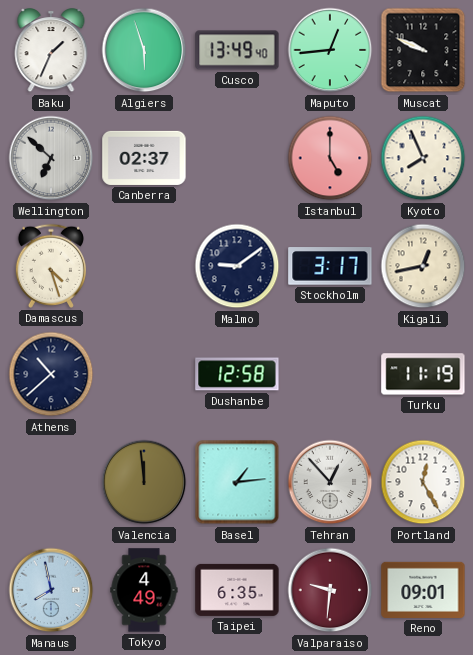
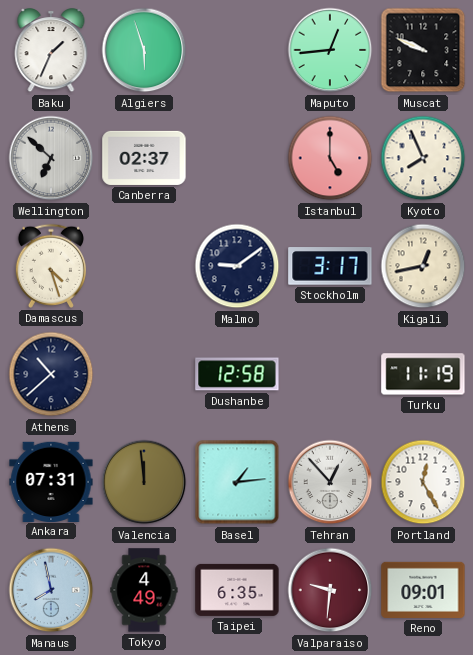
Cusco: 13:49 -> none
Ankara: none -> 07:31
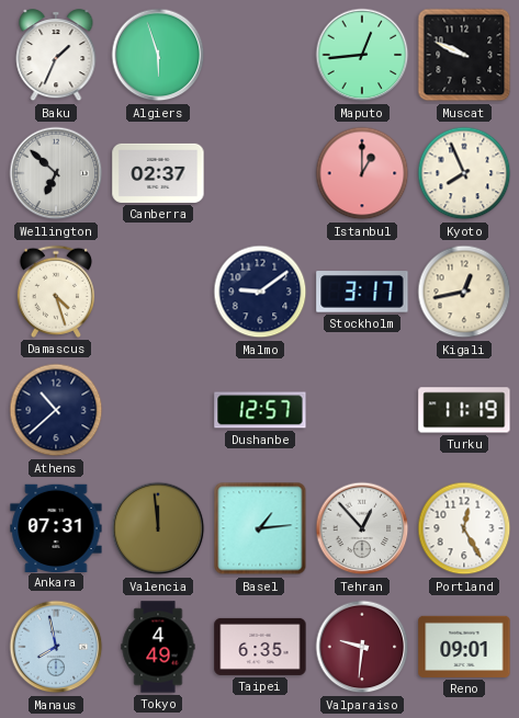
Istanbul: 5:00 -> 1:00
Dushanbe: 12:58 -> 12:57
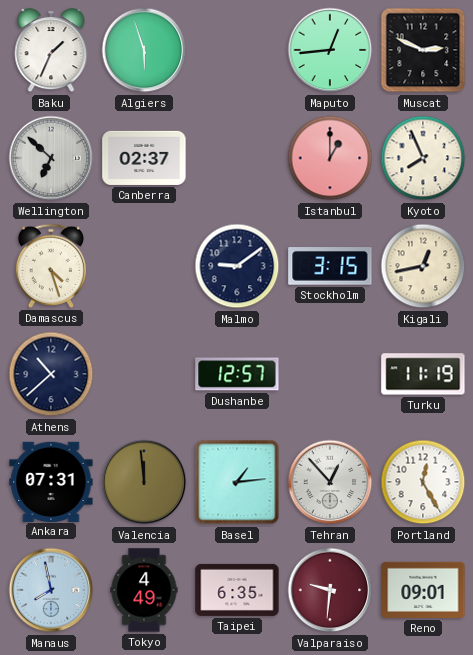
Muscat: 9:49 -> 2:49
Stockholm: 3:17 -> 3:15
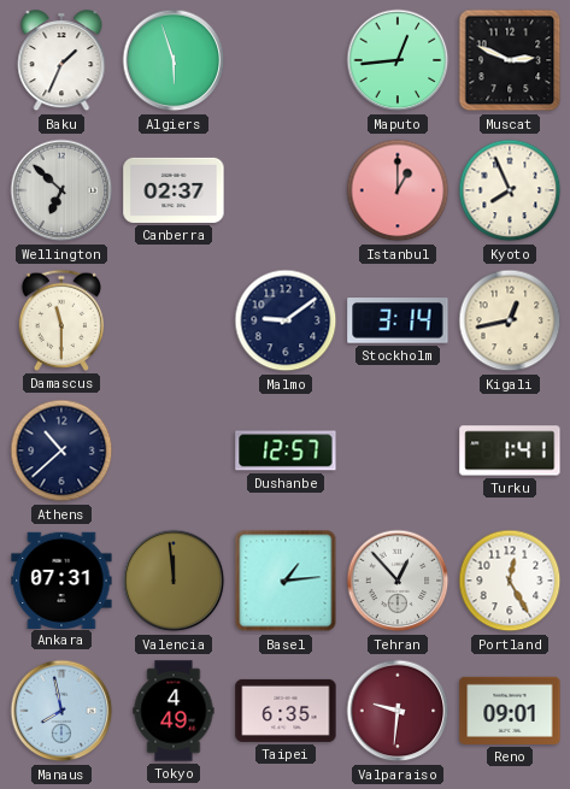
Damascus: 4:27 -> 11:30
Stockholm: 3:15 -> 3:14
Turku: 11:19 -> 1:41
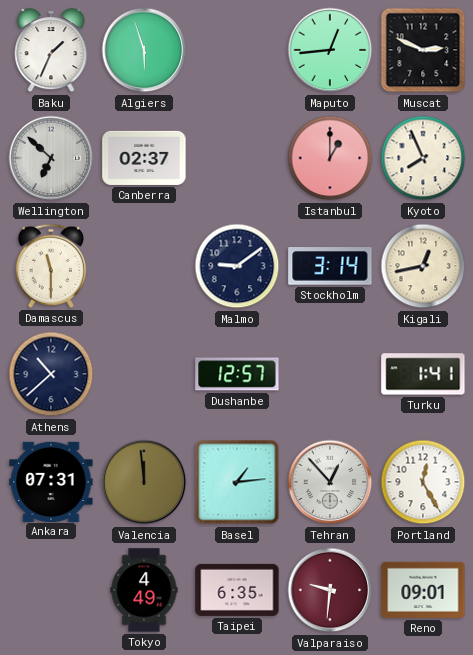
Manaus: 7:58 -> none
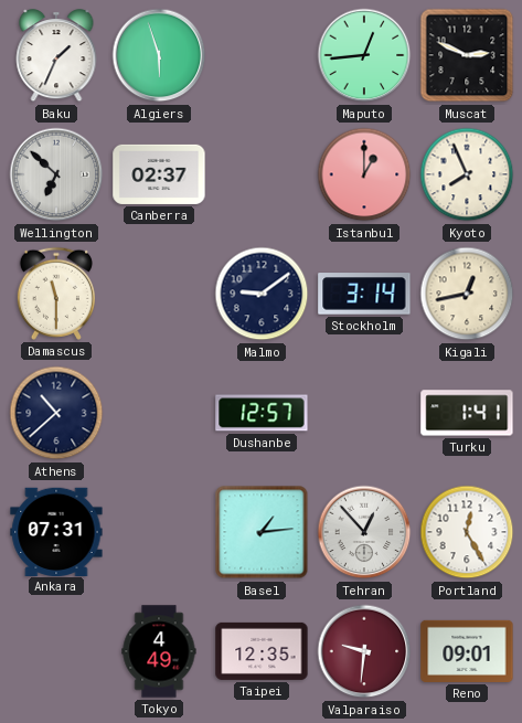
Valencia: 11:59 -> none
Taipei: 6:35 -> 12:35
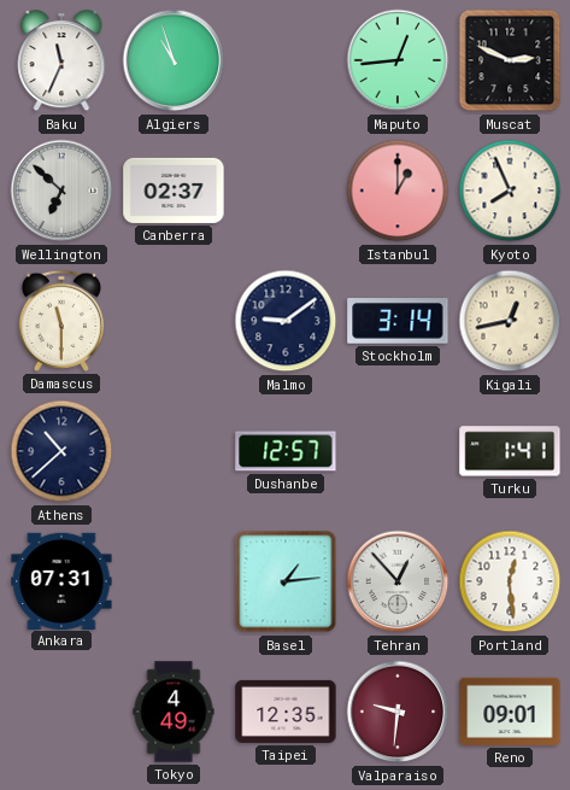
Baku: 1:34 -> 11:34
Algiers: 5:57 -> 10:57
Portland: 12:25 -> 12:29
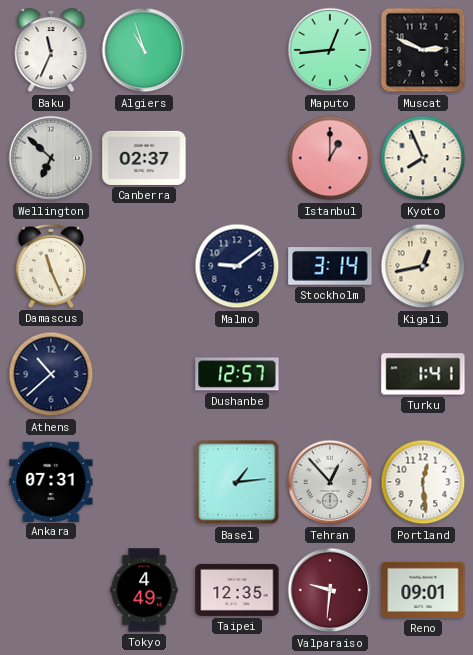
Damascus: 11:30 -> 11:26
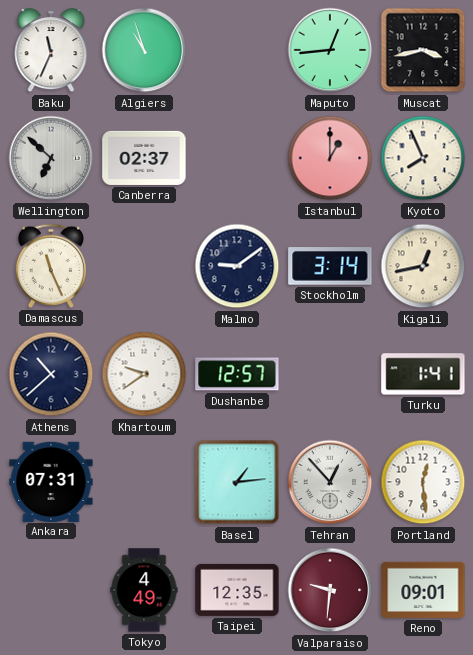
Muscat: 2:49 -> 3:43
Khartoum: none -> 9:39
